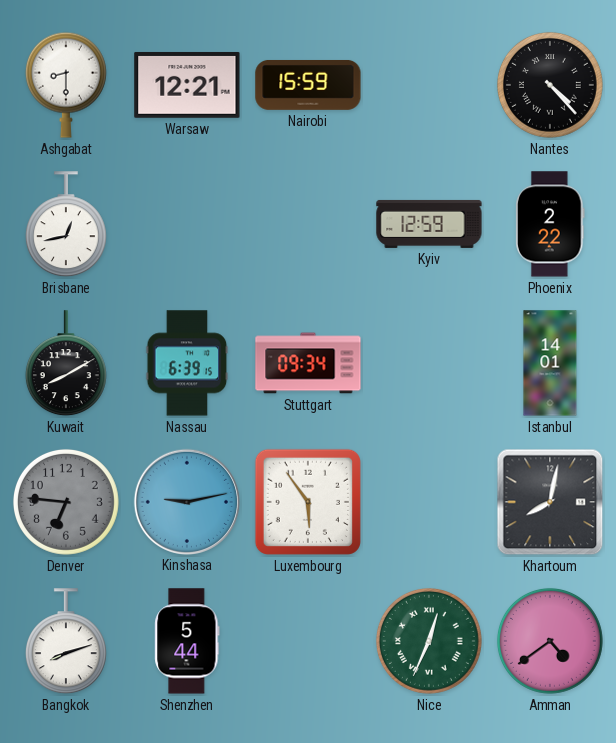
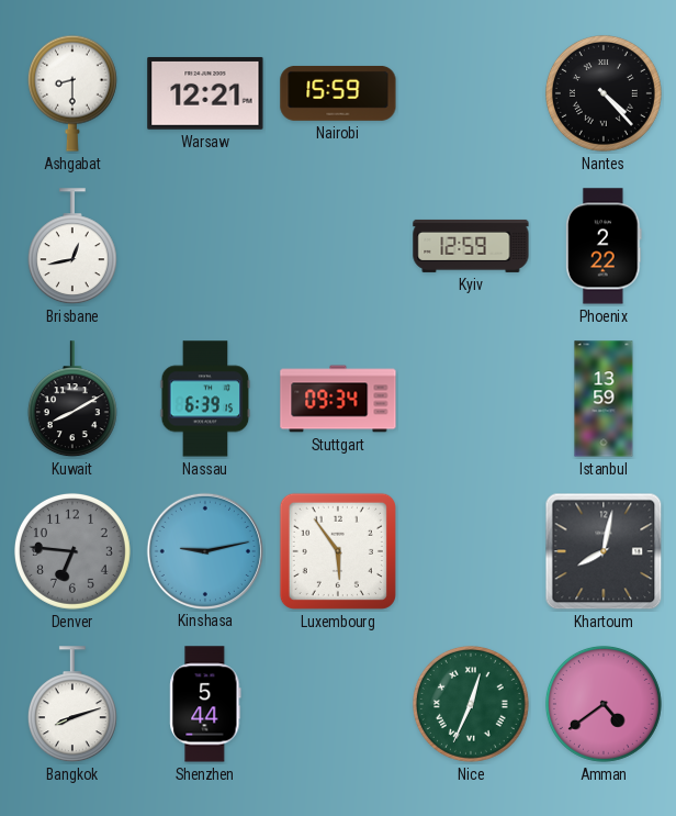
Istanbul: 14:01 -> 13:59
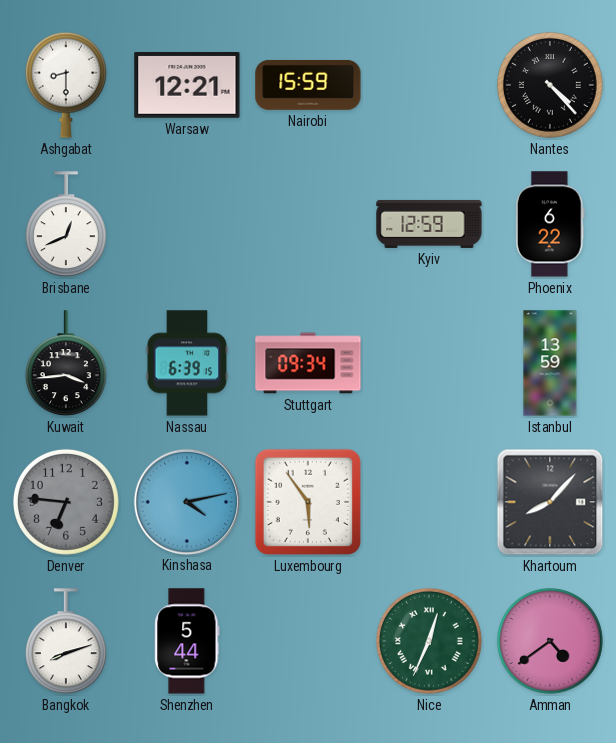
Brisbane: 12:43 -> 12:41
Phoenix: 2:22 -> 6:22
Kuwait: 8:10 -> 3:44
Kinshasa: 9:13 -> 4:13
Khartoum: 8:02 -> 8:07
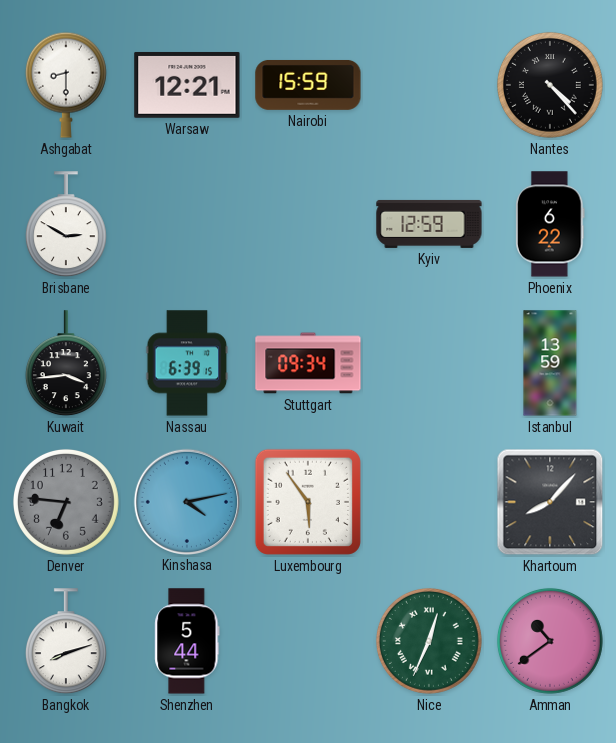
Brisbane: 12:41 -> 2:50
Amman: 4:39 -> 10:39
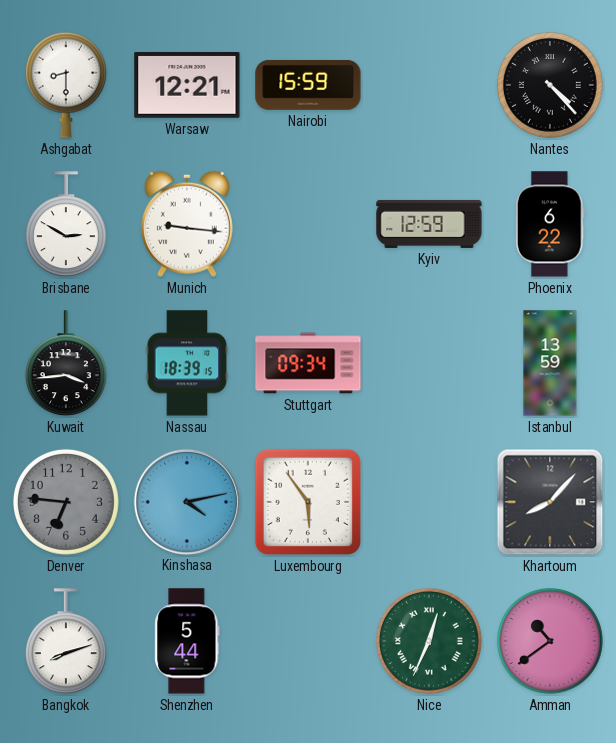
Munich: none -> 9:16
Nassau: 6:39 -> 18:39
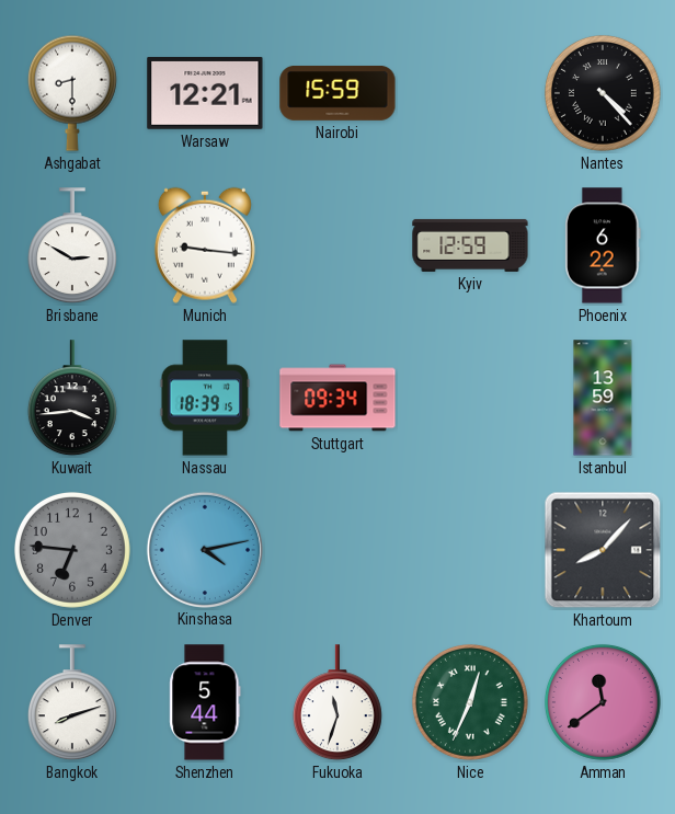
Luxembourg: 5:54 -> none
Fukuoka: none -> 11:33
Amman: 10:39 -> 11:39
